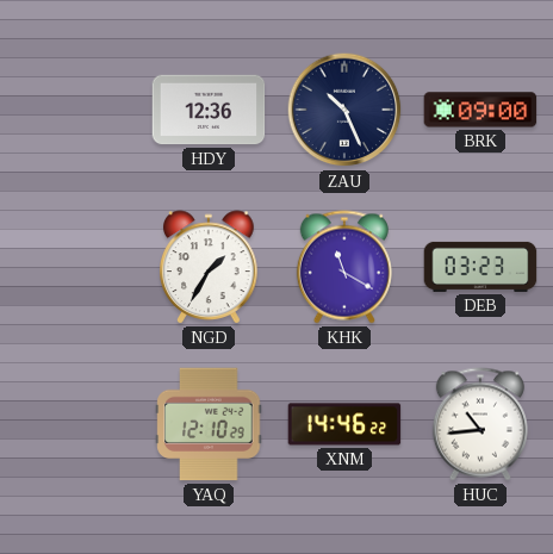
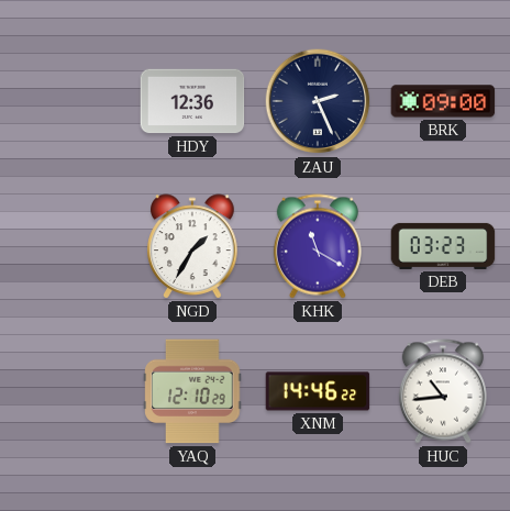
ZAU: 10:26 -> 2:26
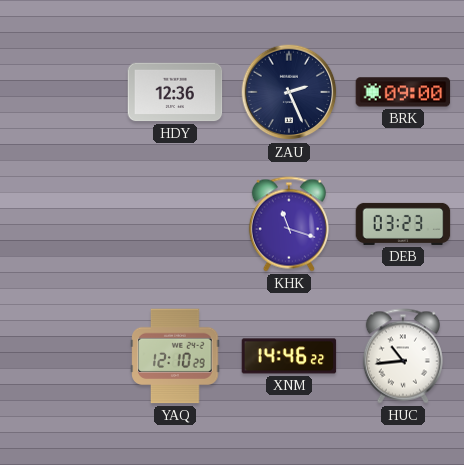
NGD: 1:35 -> none
KHK: 11:20 -> 11:18
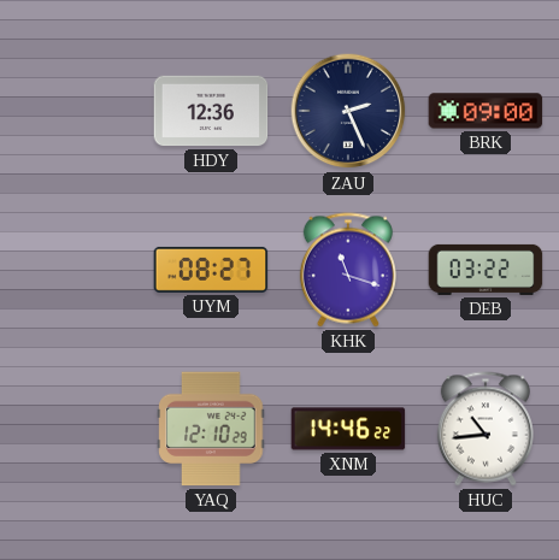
UYM: none -> 08:27
DEB: 03:23 -> 03:22
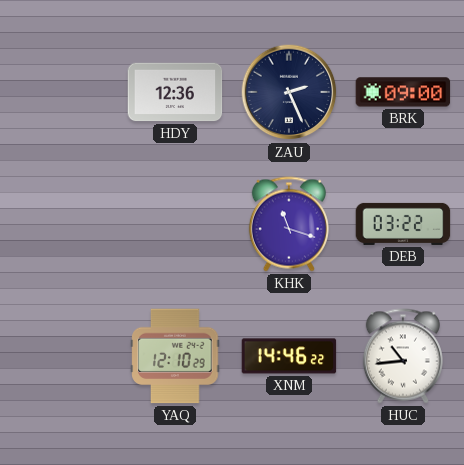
UYM: 08:27 -> none
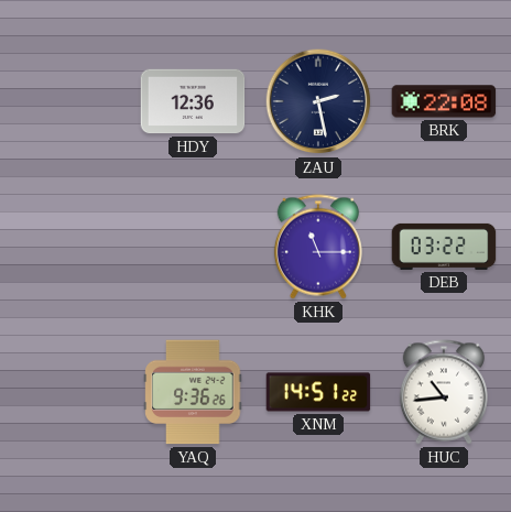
ZAU: 2:26 -> 2:28
BRK: 09:00 -> 22:08
KHK: 11:18 -> 11:15
YAQ: 12:10 -> 9:36
XNM: 14:46 -> 14:51
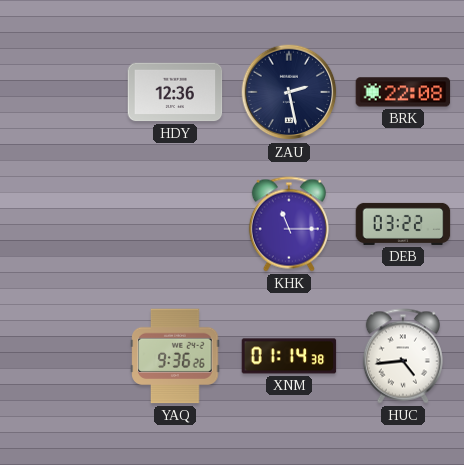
XNM: 14:51 -> 01:14
HUC: 10:44 -> 4:44
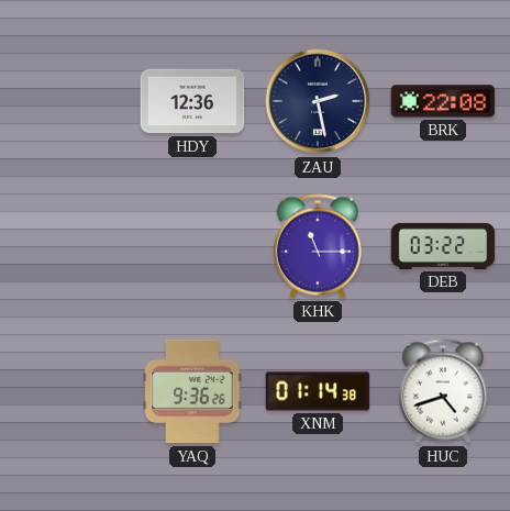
HUC: 4:44 -> 4:42
